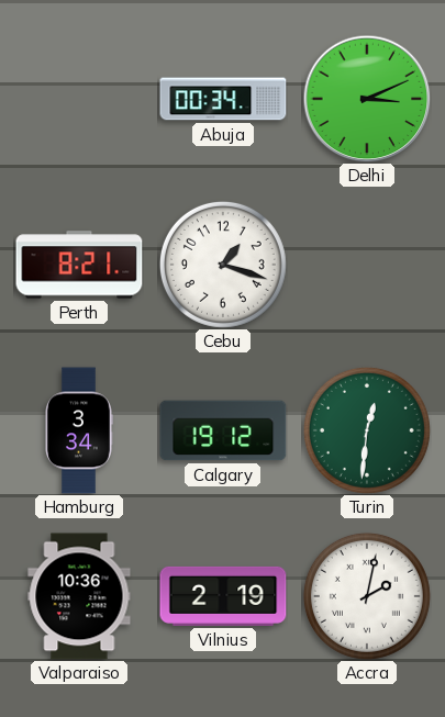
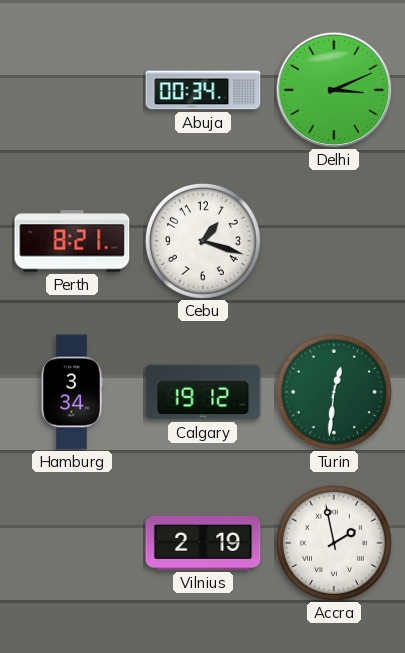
Valparaiso: 10:36 -> none
Accra: 2:02 -> 1:58
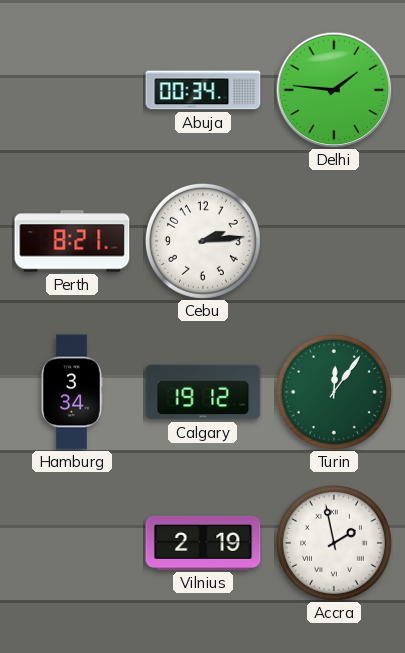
Delhi: 3:11 -> 1:46
Cebu: 1:18 -> 2:14
Turin: 12:31 -> 12:06
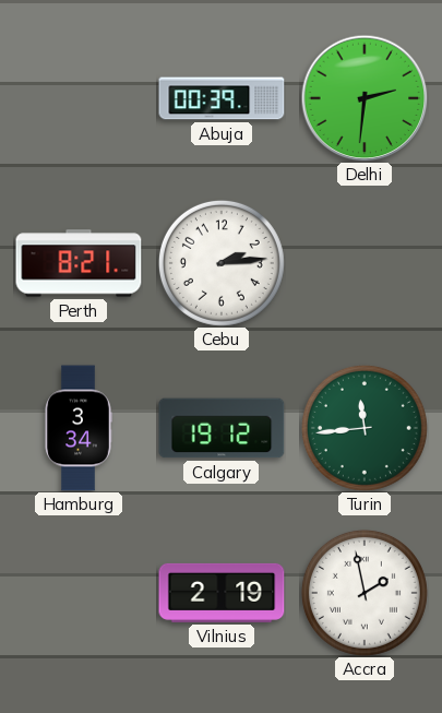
Abuja: 00:34 -> 00:39
Delhi: 1:46 -> 2:31
Turin: 12:06 -> 11:44
